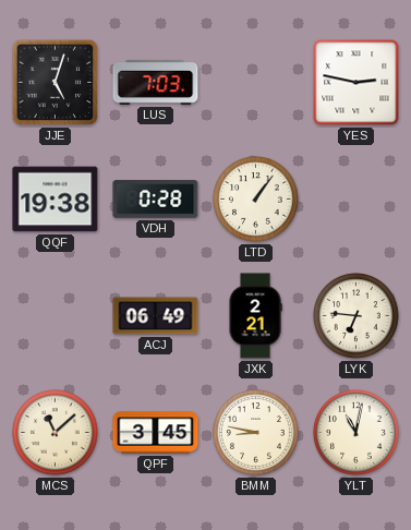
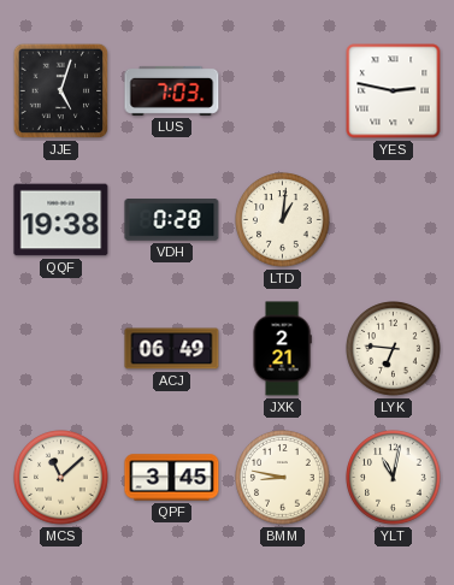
LTD: 1:06 -> 1:01
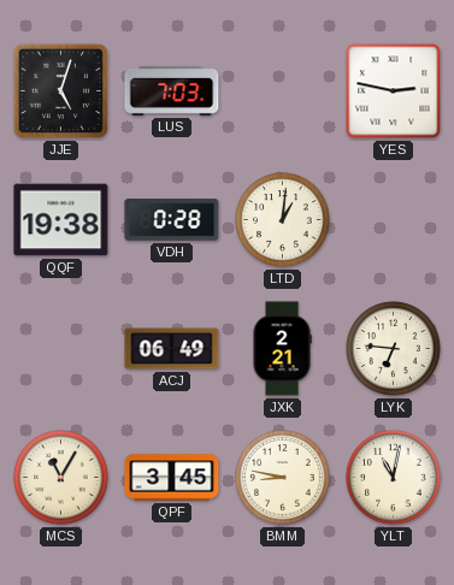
MCS: 11:08 -> 11:05
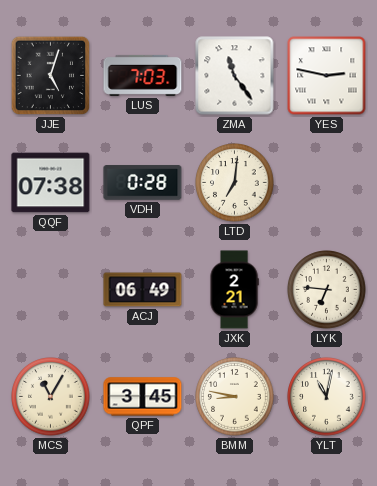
ZMA: none -> 11:24
QQF: 19:38 -> 07:38
LTD: 1:01 -> 7:01
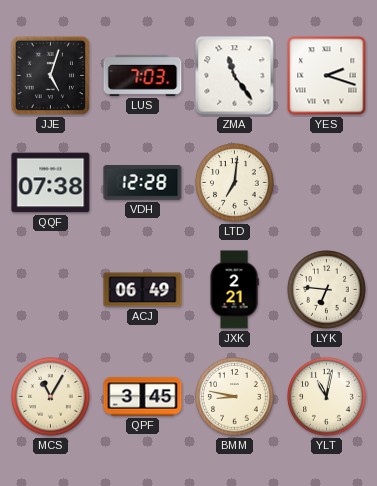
YES: 2:47 -> 2:18
VDH: 0:28 -> 12:28
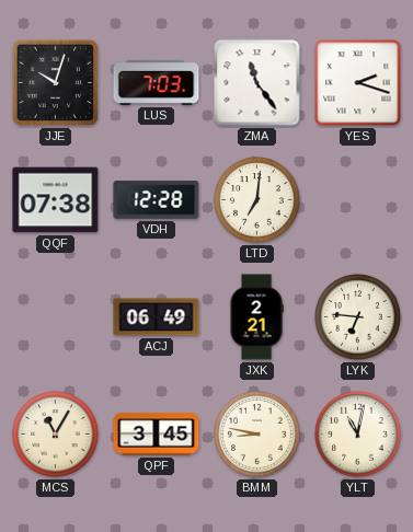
JJE: 5:03 -> 10:03
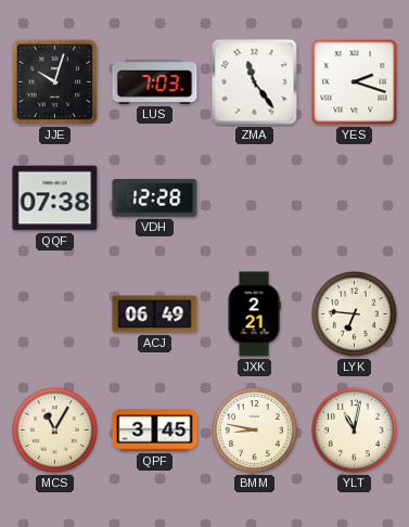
LTD: 7:01 -> none
